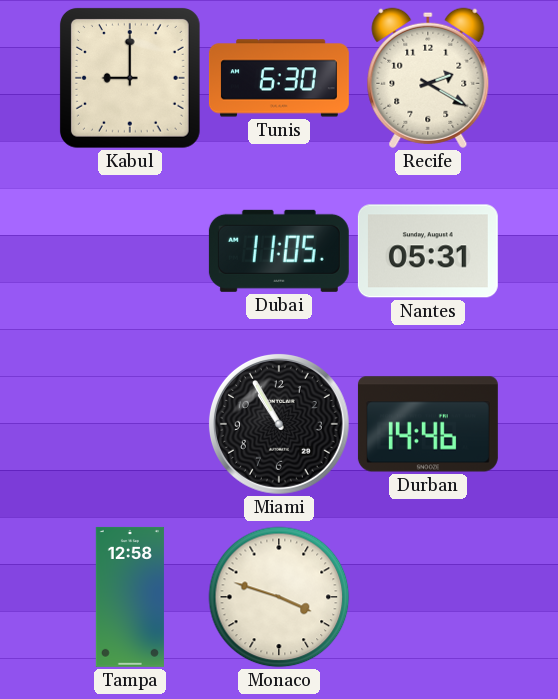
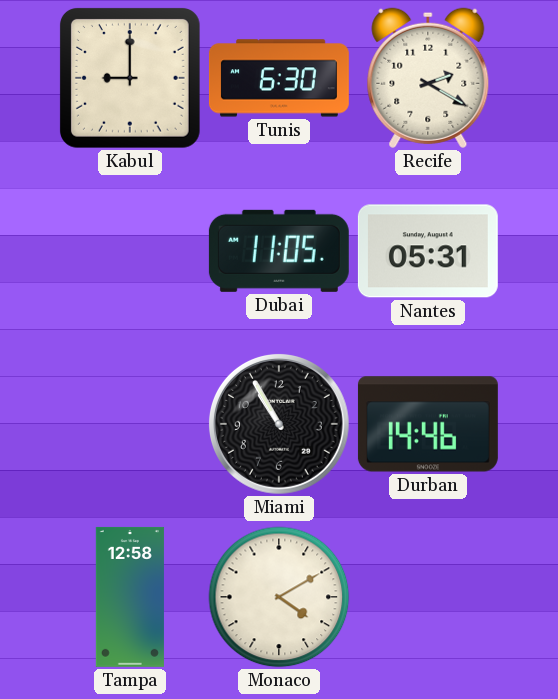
Monaco: 3:48 -> 4:10
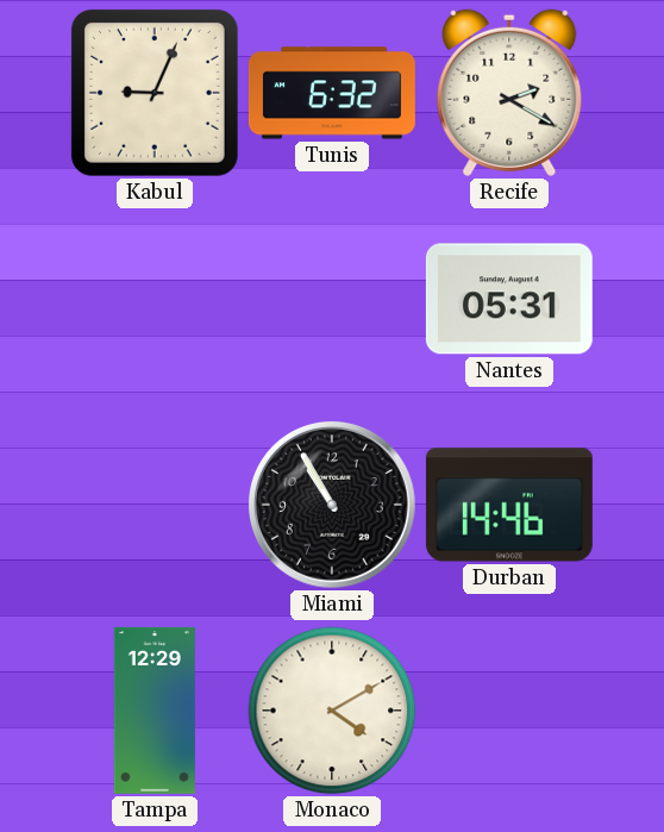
Kabul: 9:00 -> 9:04
Tunis: 6:30 -> 6:32
Dubai: 11:05 -> none
Tampa: 12:58 -> 12:29
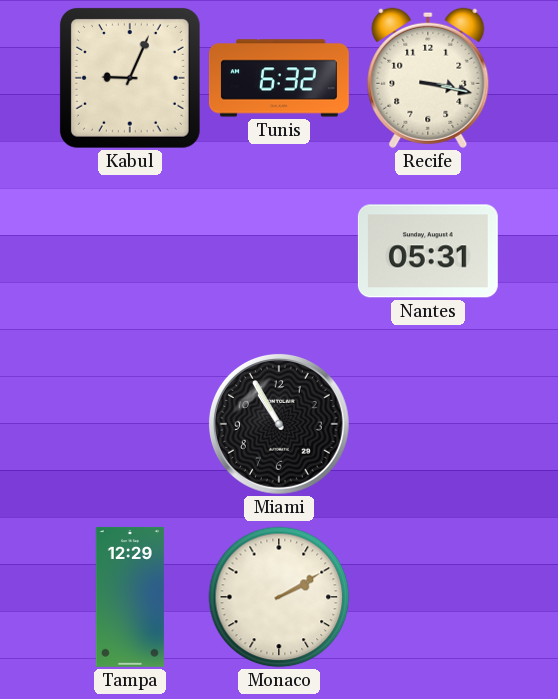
Recife: 2:20 -> 3:17
Durban: 14:46 -> none
Monaco: 4:10 -> 2:10
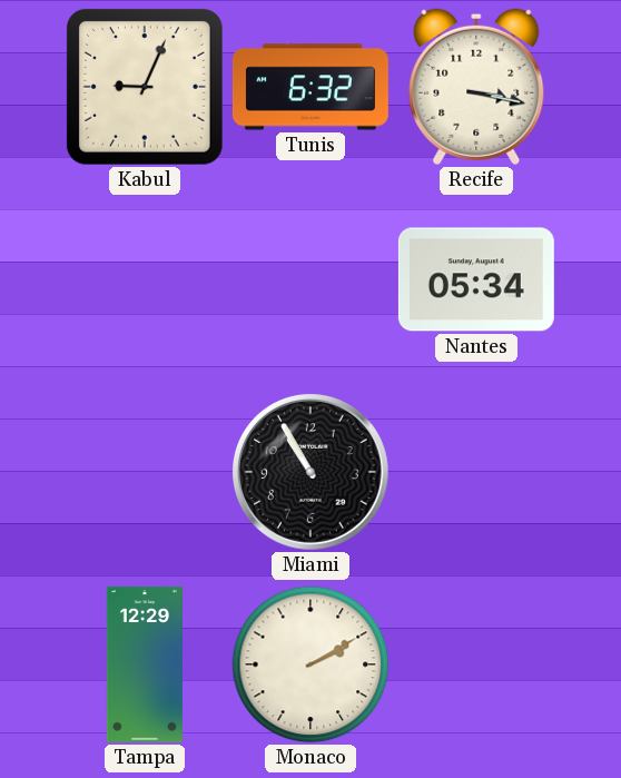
Nantes: 05:31 -> 05:34
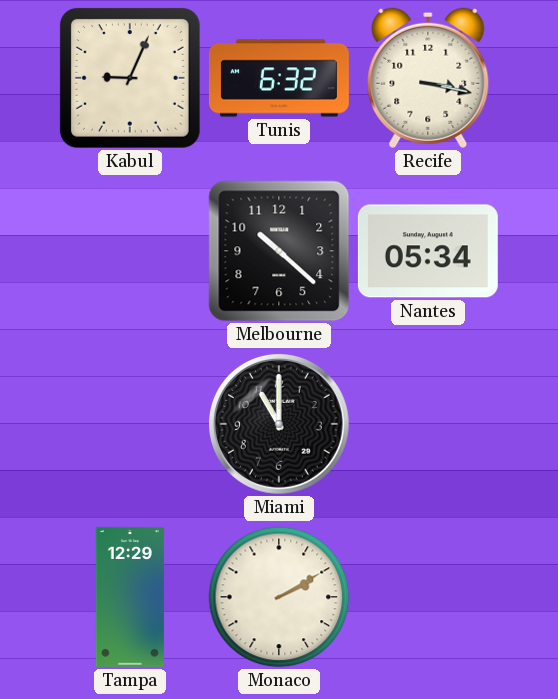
Melbourne: none -> 10:22
Miami: 10:55 -> 11:00
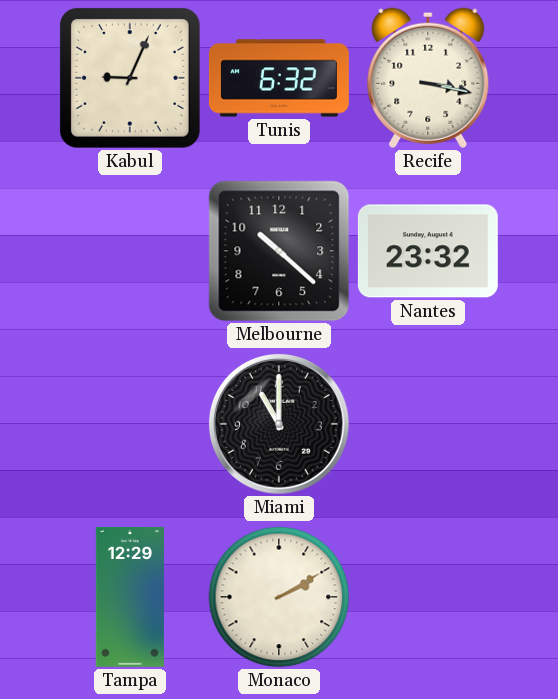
Nantes: 05:34 -> 23:32
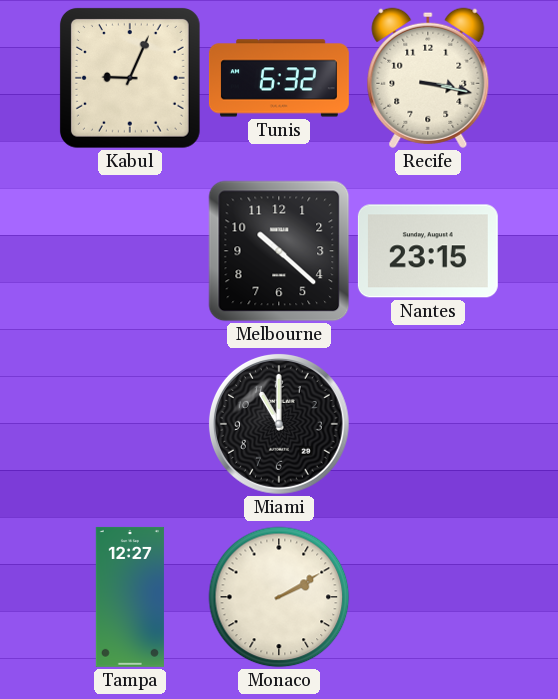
Nantes: 23:32 -> 23:15
Tampa: 12:29 -> 12:27
